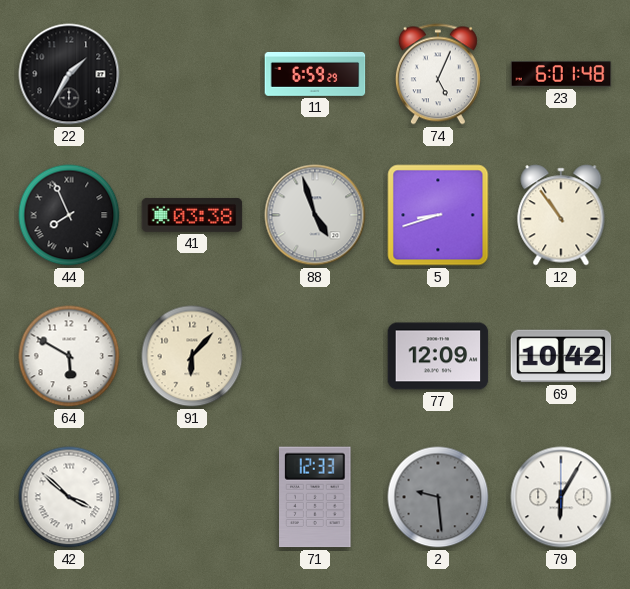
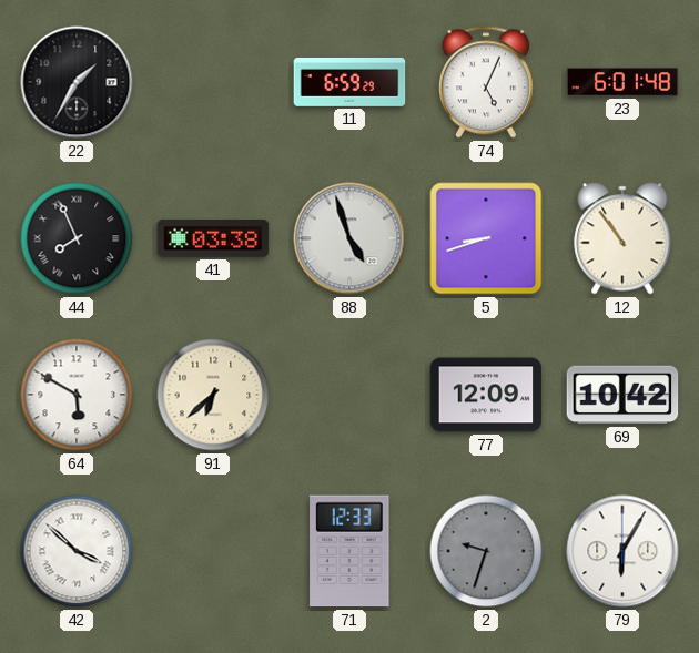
91: 6:07 -> 6:38
2: 9:29 -> 9:33
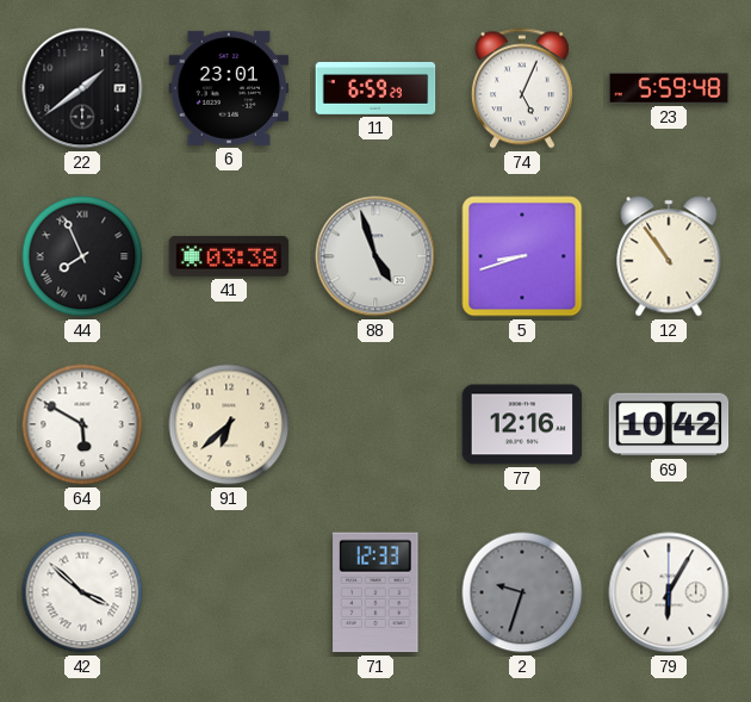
22: 1:35 -> 1:39
6: none -> 23:01
23: 6:01 -> 5:59
77: 12:09 -> 12:16
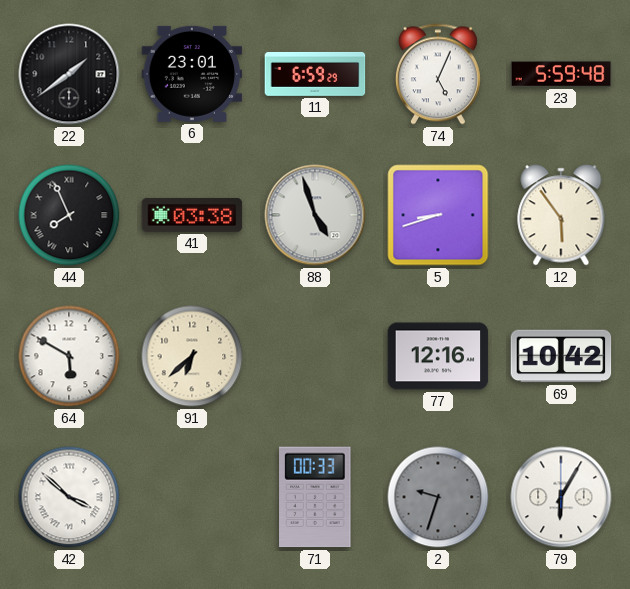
12: 10:54 -> 5:54
71: 12:33 -> 00:33
